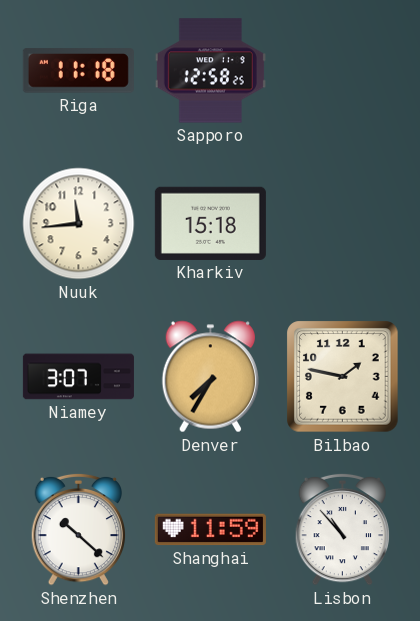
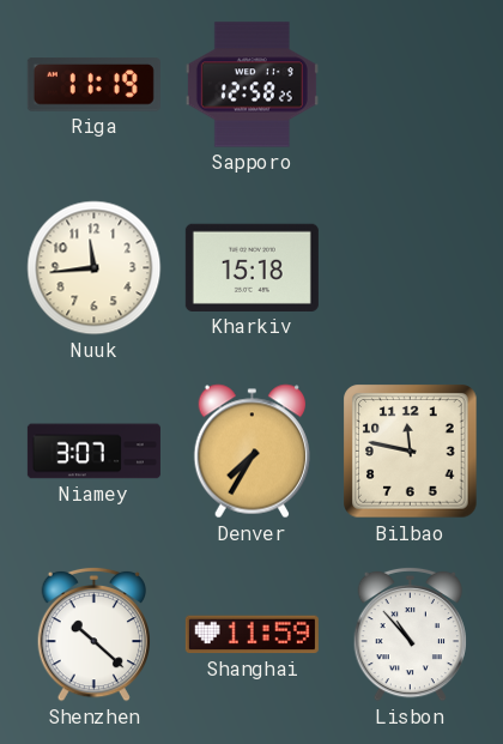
Riga: 11:18 -> 11:19
Bilbao: 1:47 -> 11:47
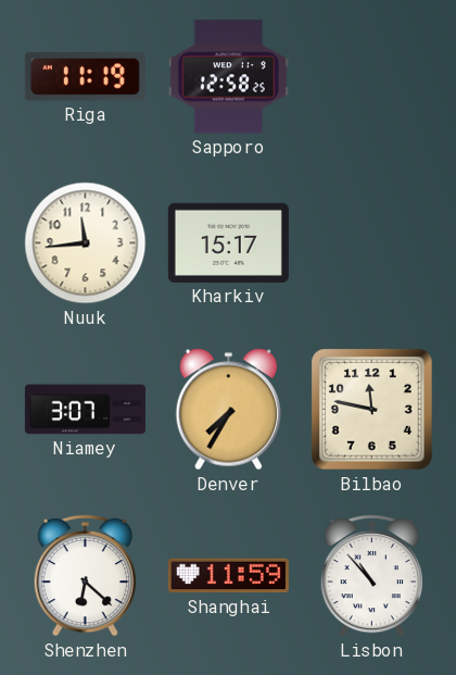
Kharkiv: 15:18 -> 15:17
Shenzhen: 10:22 -> 6:22
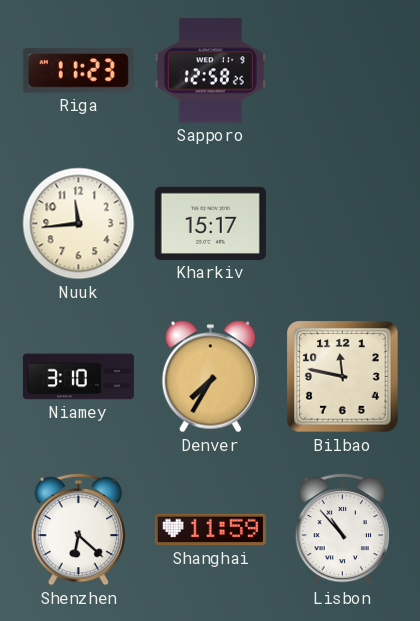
Riga: 11:19 -> 11:23
Niamey: 3:07 -> 3:10
